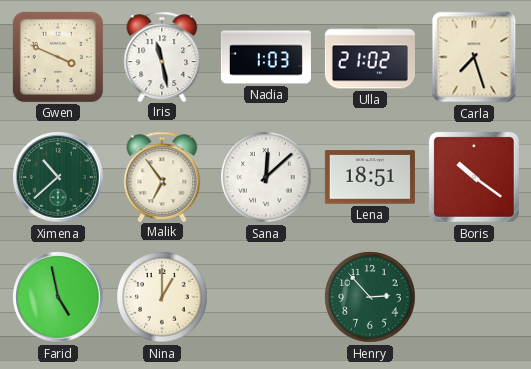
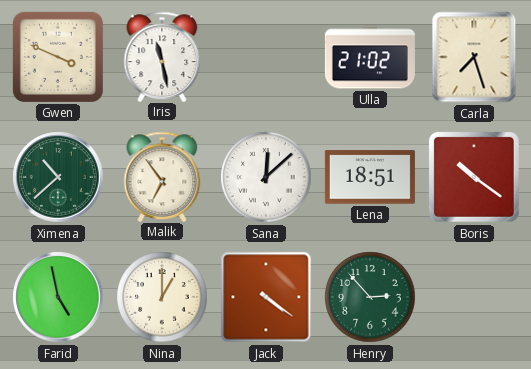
Nadia: 1:03 -> none
Jack: none -> 4:21
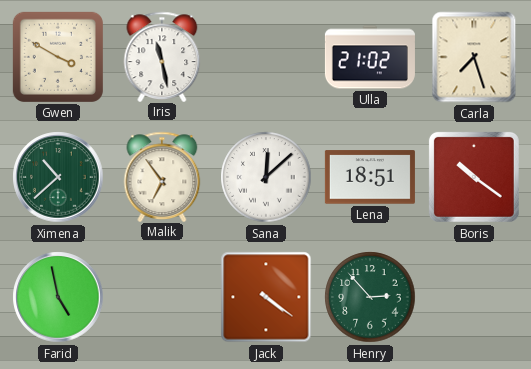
Gwen: 3:49 -> 3:50
Nina: 1:00 -> none
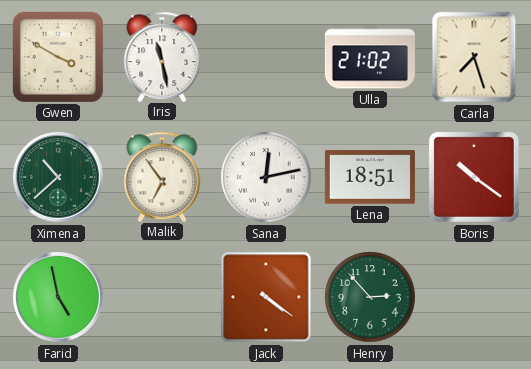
Sana: 12:08 -> 12:13
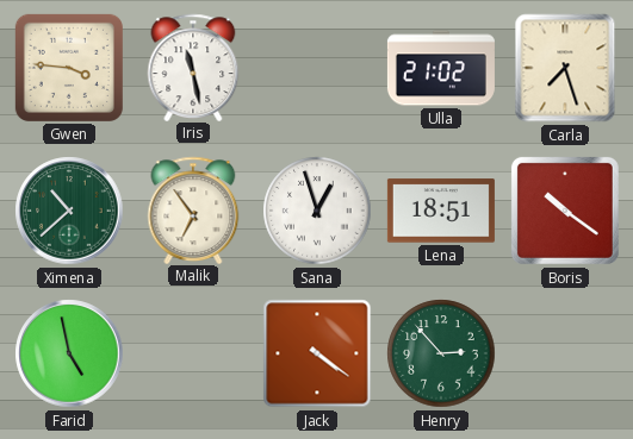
Gwen: 3:50 -> 3:46
Sana: 12:13 -> 12:57
